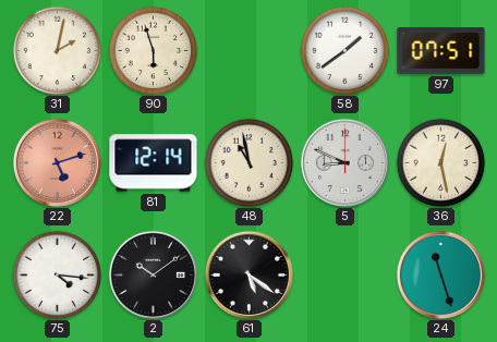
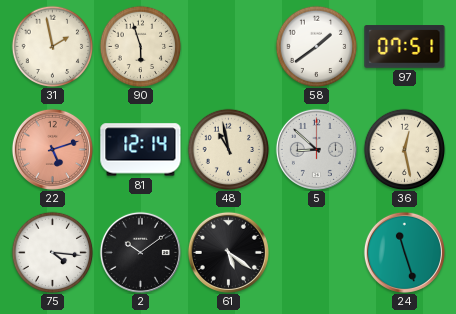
31: 2:02 -> 1:58
5: 8:49 -> 8:52
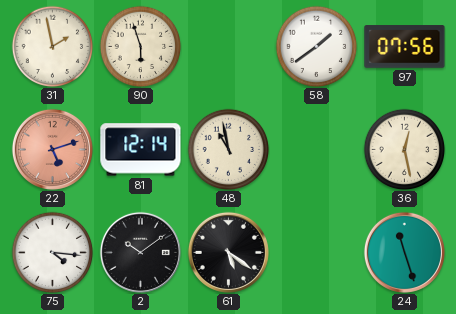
97: 07:51 -> 07:56
5: 8:52 -> none
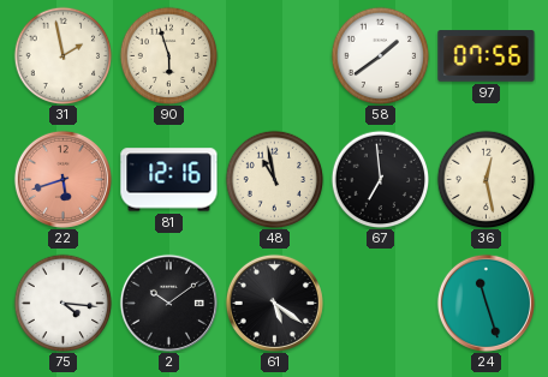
22: 5:12 -> 5:42
81: 12:14 -> 12:16
67: none -> 6:59
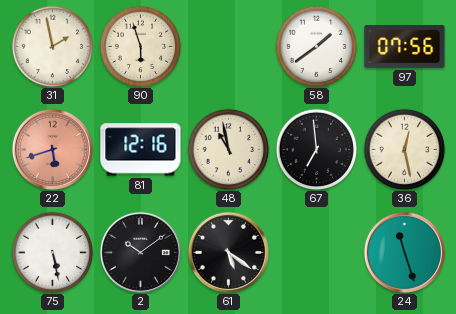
75: 4:16 -> 5:28
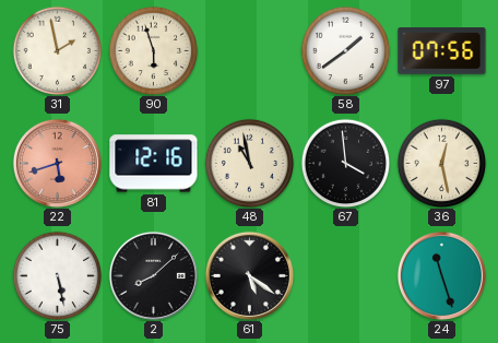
67: 6:59 -> 3:59
2: 10:09 -> 8:08
